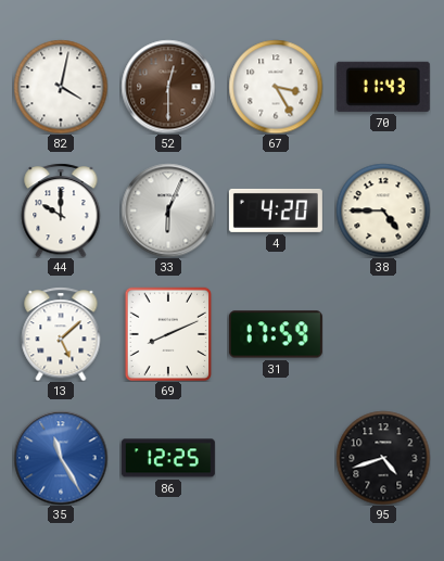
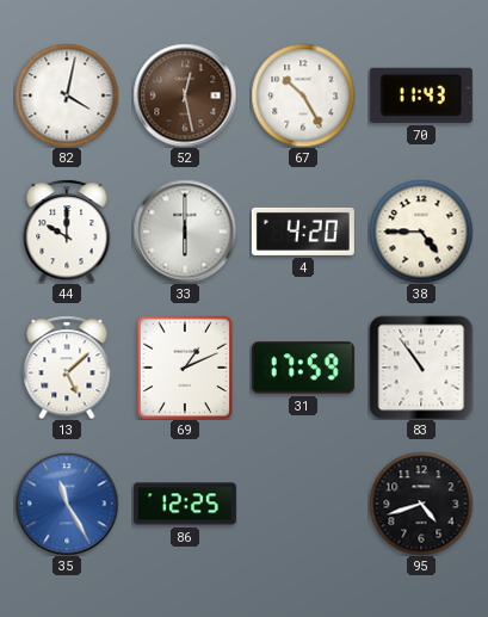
52: 12:30 -> 12:28
67: 3:25 -> 10:25
33: 6:04 -> 6:00
69: 8:11 -> 1:11
83: none -> 10:54
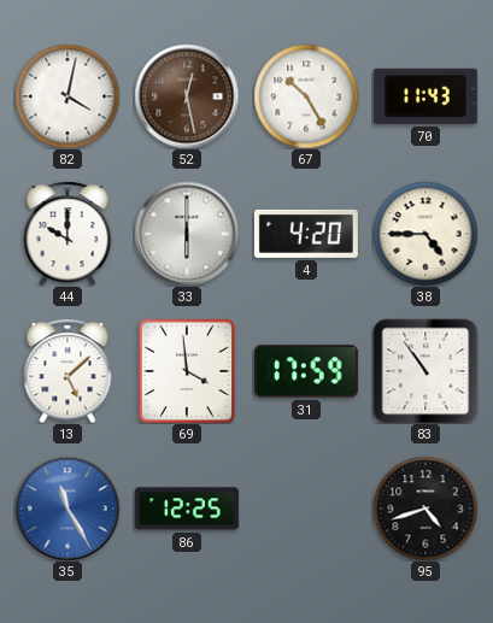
69: 1:11 -> 3:59
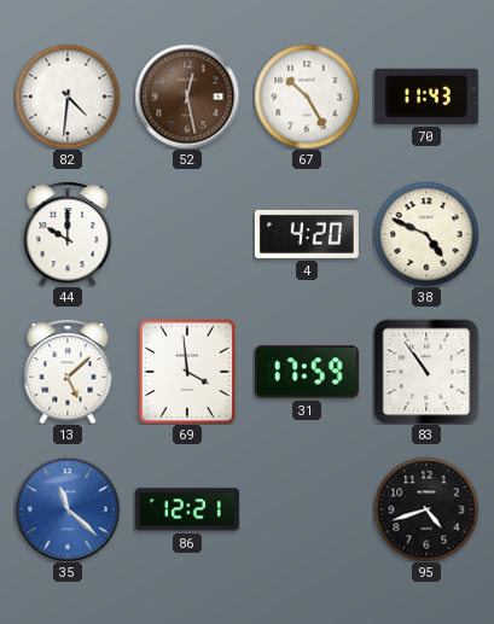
82: 4:02 -> 4:31
33: 6:00 -> none
38: 4:45 -> 4:49
35: 11:25 -> 11:22
86: 12:25 -> 12:21
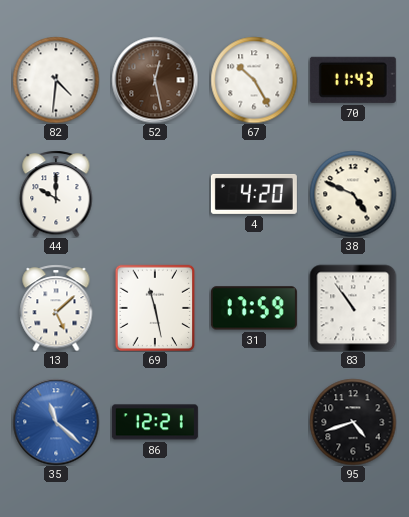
69: 3:59 -> 11:28
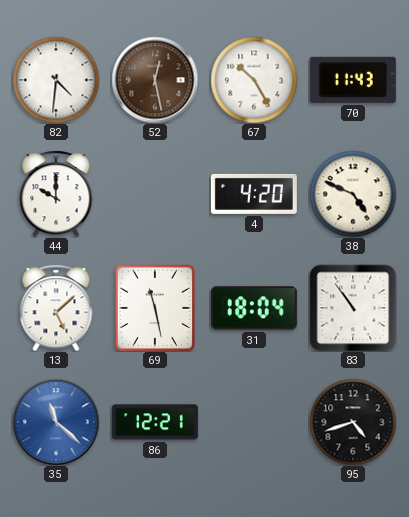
31: 17:59 -> 18:04
